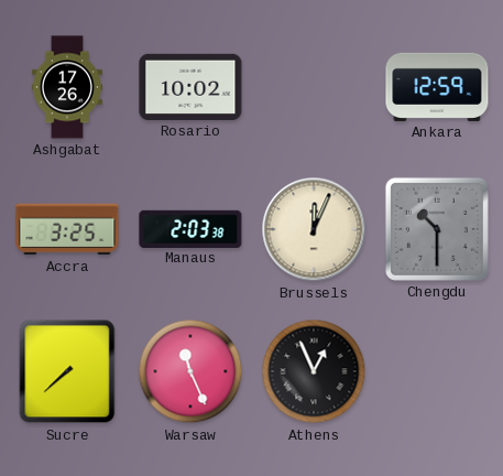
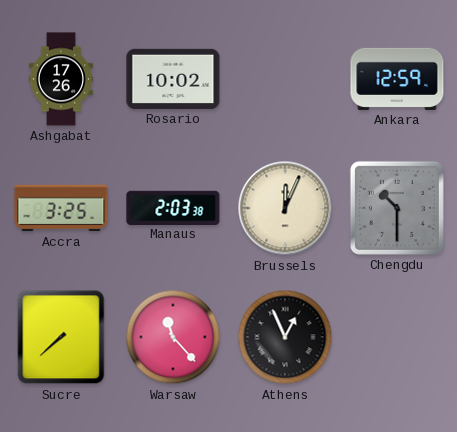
Warsaw: 11:26 -> 11:23
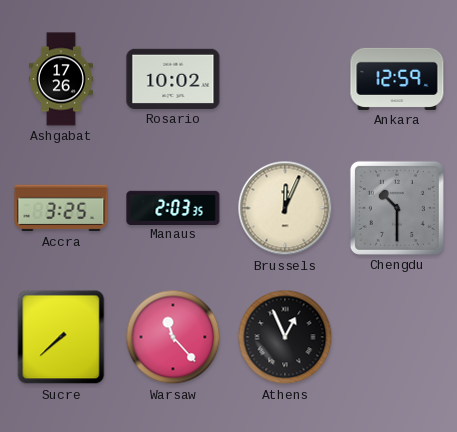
Manaus: 2:03:38 -> 2:03:35
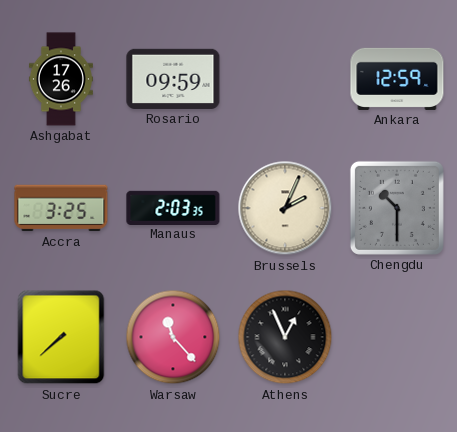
Rosario: 10:02 -> 09:59
Brussels: 12:04 -> 2:04
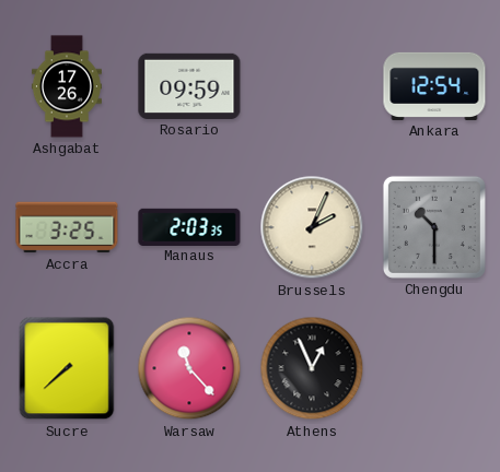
Ankara: 12:59 -> 12:54
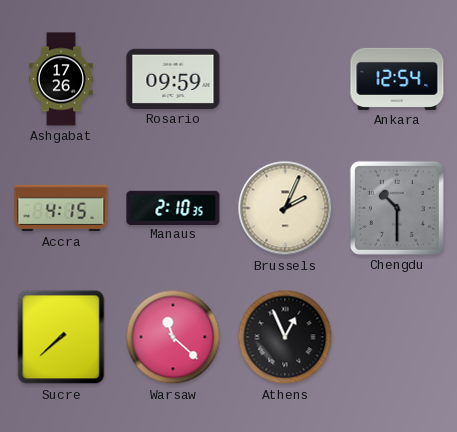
Accra: 3:25 -> 4:15
Manaus: 2:03 -> 2:10
Warsaw: 11:23 -> 11:22
